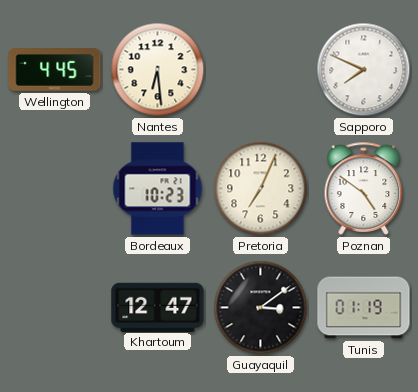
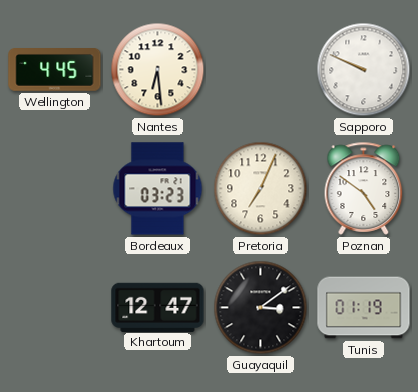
Sapporo: 7:49 -> 9:49
Bordeaux: 10:23 -> 03:23
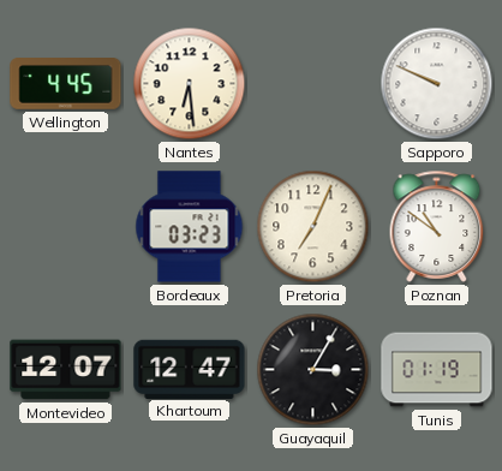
Poznan: 4:51 -> 10:51
Montevideo: none -> 12:07
Guayaquil: 3:09 -> 3:05
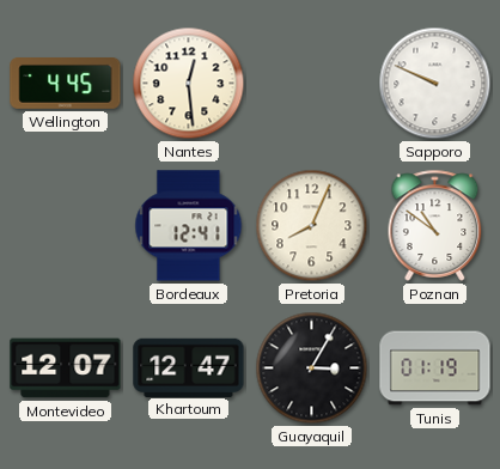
Nantes: 6:29 -> 12:29
Bordeaux: 03:23 -> 12:41
Pretoria: 7:04 -> 8:04
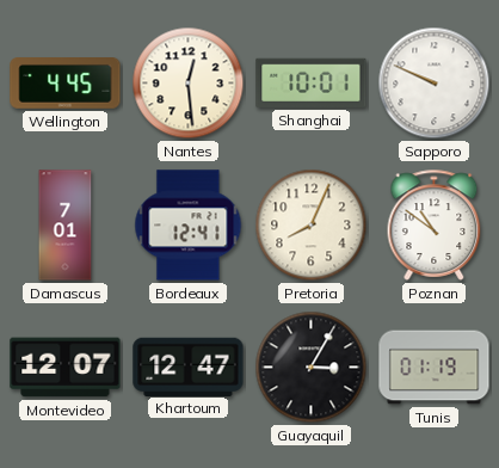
Shanghai: none -> 10:01
Damascus: none -> 7:01
